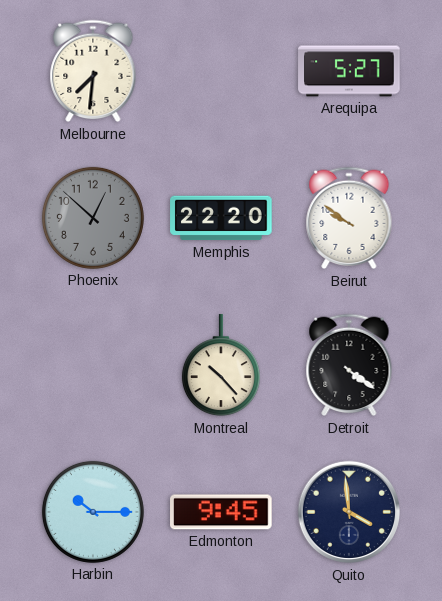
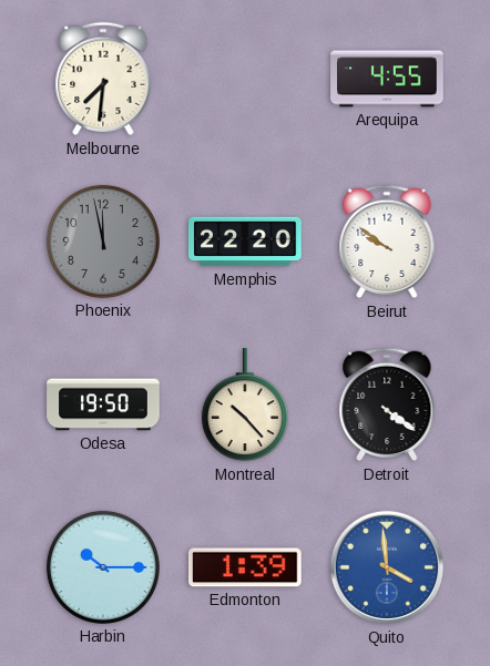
Arequipa: 5:27 -> 4:55
Phoenix: 12:52 -> 11:58
Odesa: none -> 19:50
Edmonton: 9:45 -> 1:39
Quito dial: navy -> blue
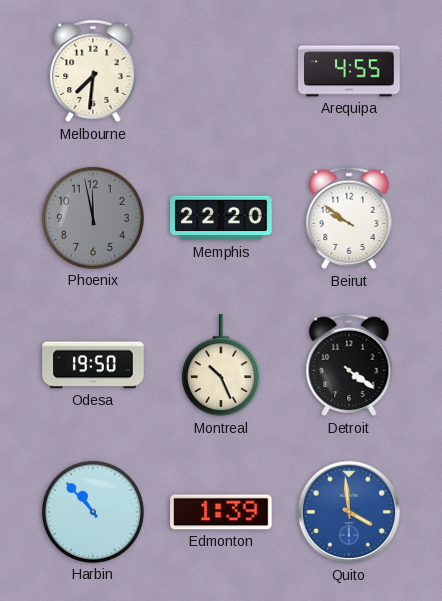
Montreal: 10:23 -> 10:26
Harbin: 10:15 -> 10:53
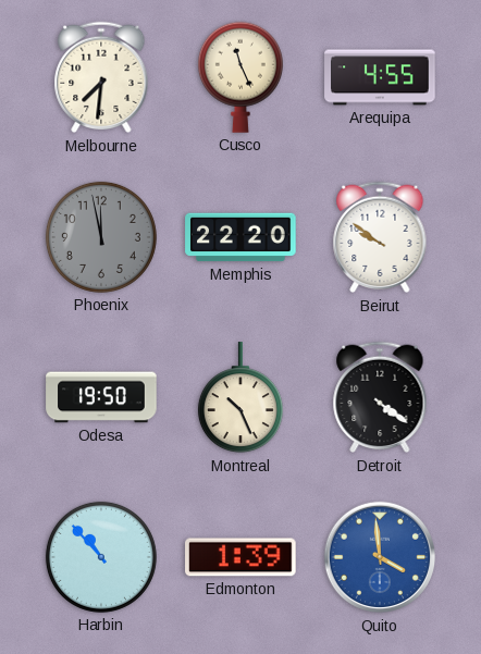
Cusco: none -> 11:26
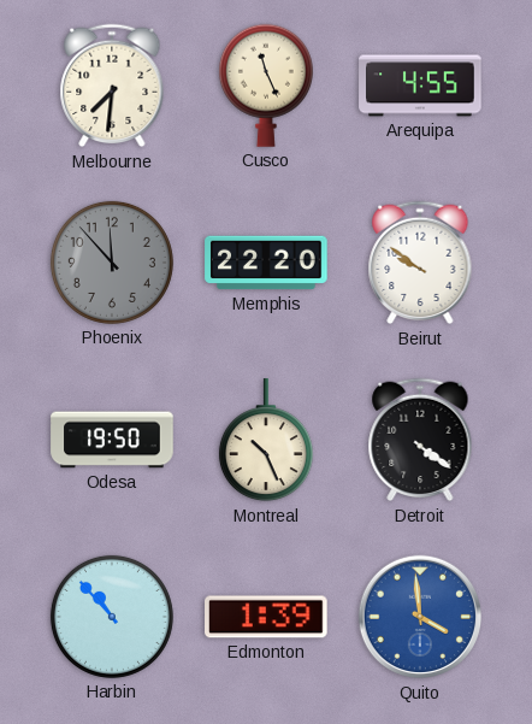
Phoenix: 11:58 -> 11:53
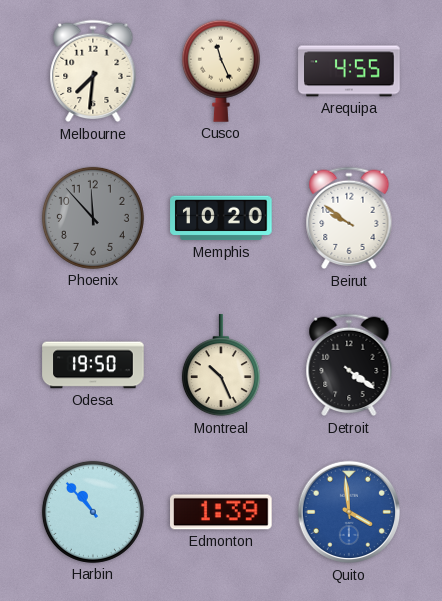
Memphis: 22:20 -> 10:20
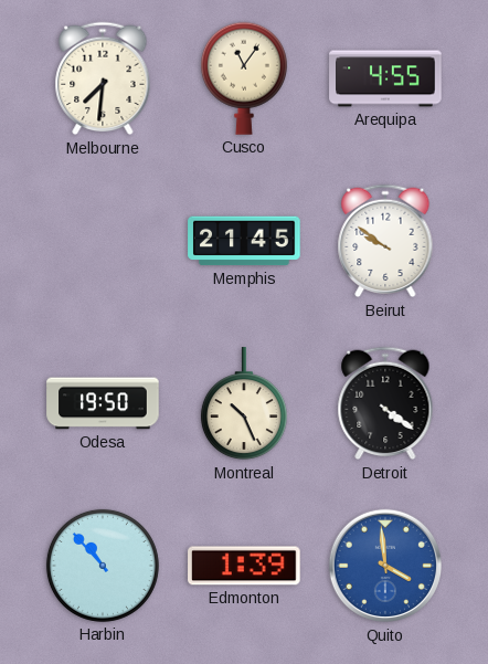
Cusco: 11:26 -> 11:06
Phoenix: 11:53 -> none
Memphis: 10:20 -> 21:45
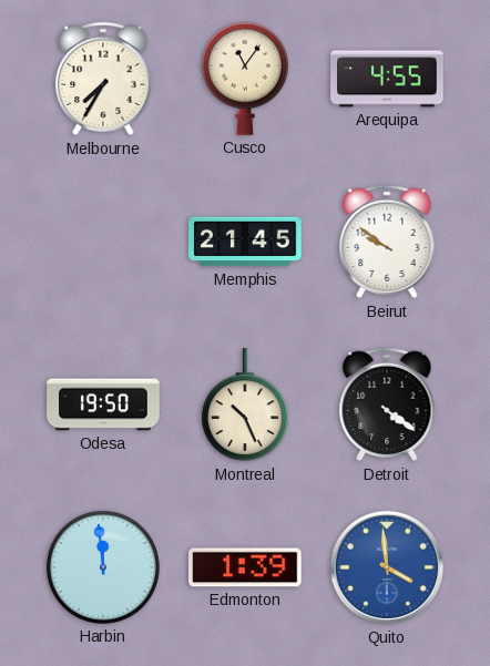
Melbourne: 7:31 -> 7:35
Harbin: 10:53 -> 11:59
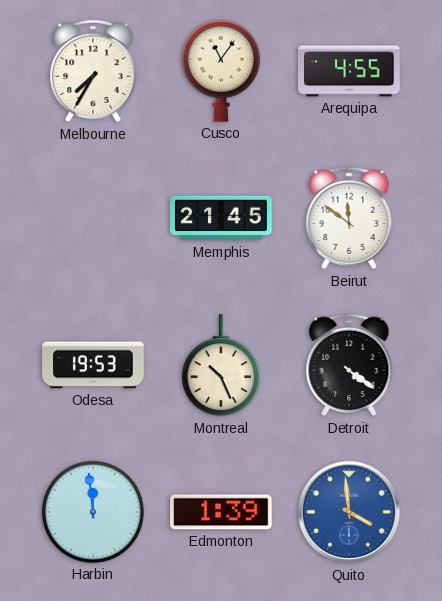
Beirut: 9:51 -> 11:51
Odesa: 19:50 -> 19:53
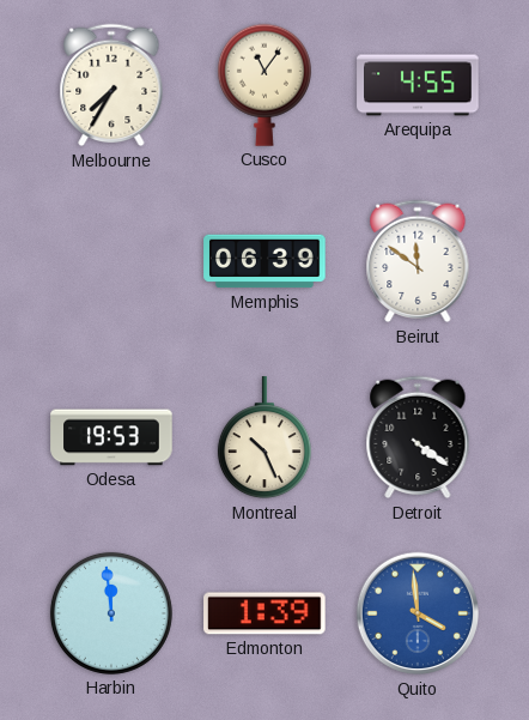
Memphis: 21:45 -> 06:39
